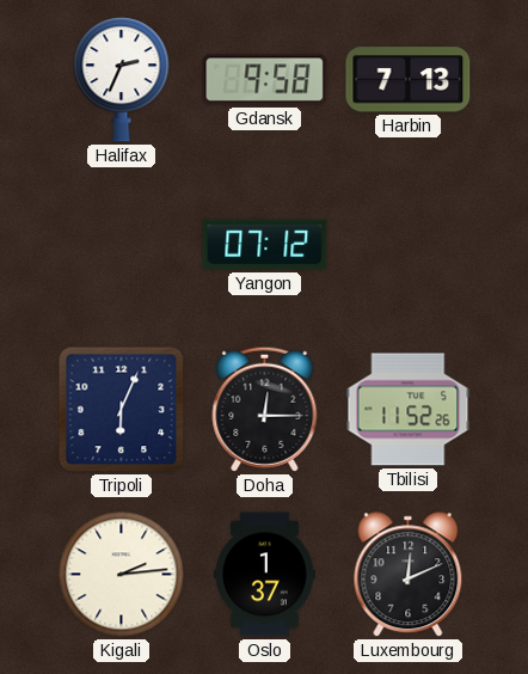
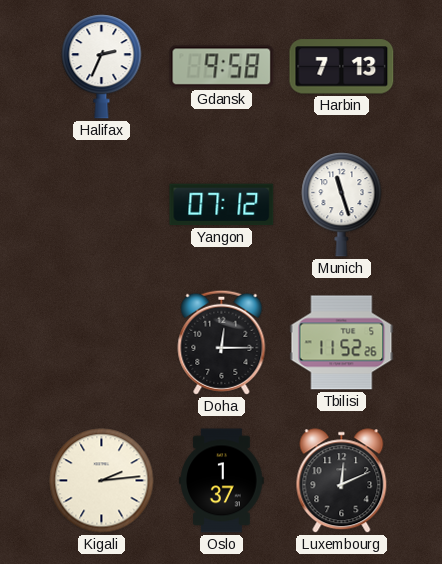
Munich: none -> 11:27
Tripoli: 6:04 -> none
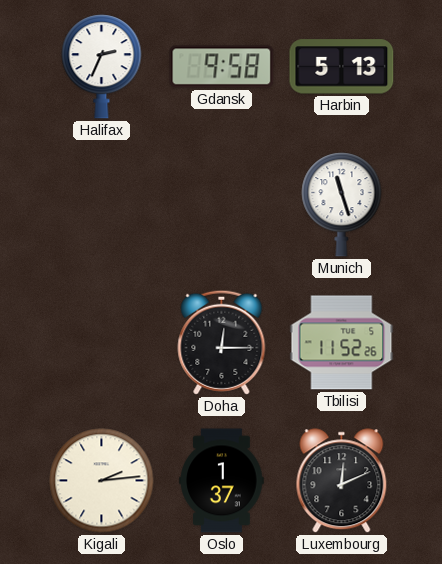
Harbin: 7:13 -> 5:13
Yangon: 07:12 -> none
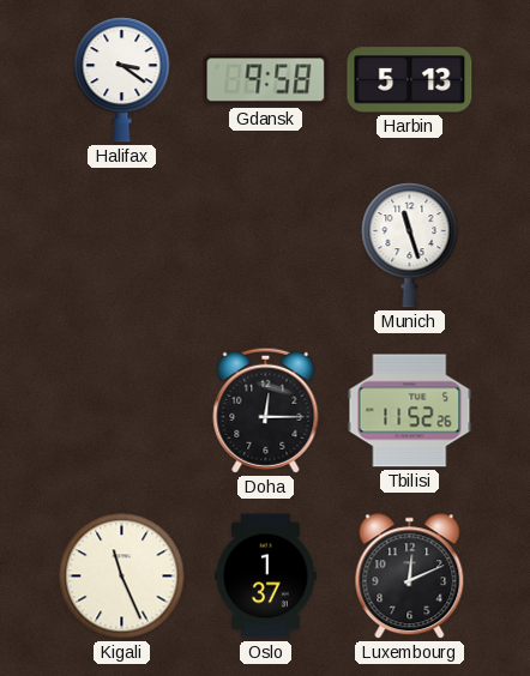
Halifax: 2:34 -> 3:21
Kigali: 2:14 -> 11:26
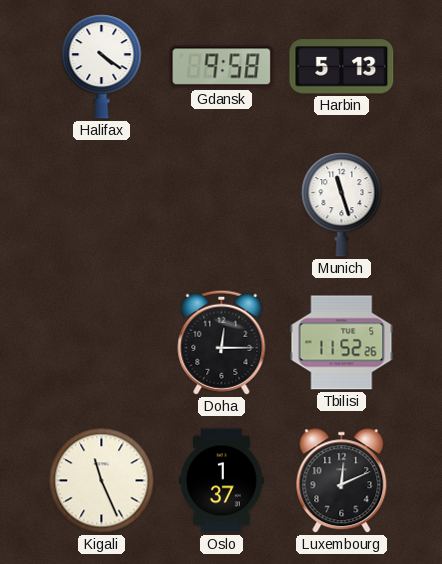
Halifax: 3:21 -> 4:21
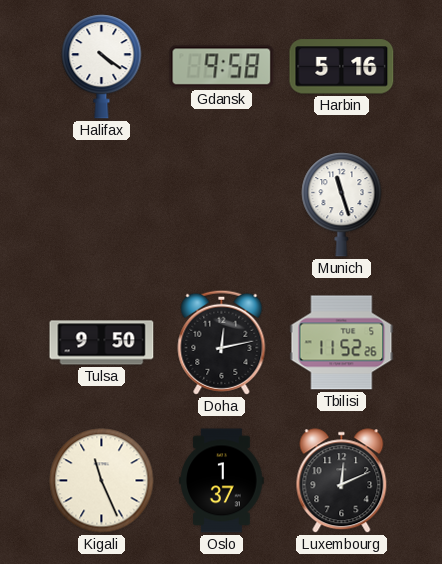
Harbin: 5:13 -> 5:16
Tulsa: none -> 9:50
Doha: 12:15 -> 12:13
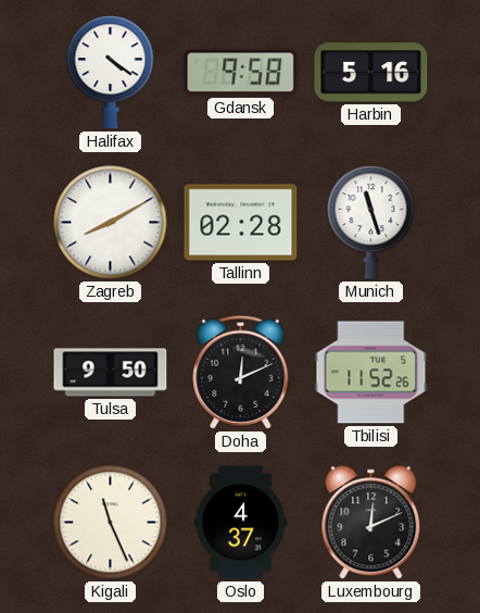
Zagreb: none -> 8:10
Tallinn: none -> 02:28
Doha: 12:13 -> 12:11
Oslo: 1:37 -> 4:37
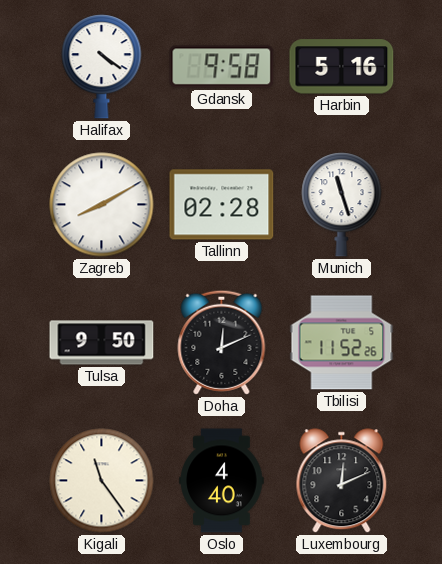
Kigali: 11:26 -> 11:24
Oslo: 4:37 -> 4:40
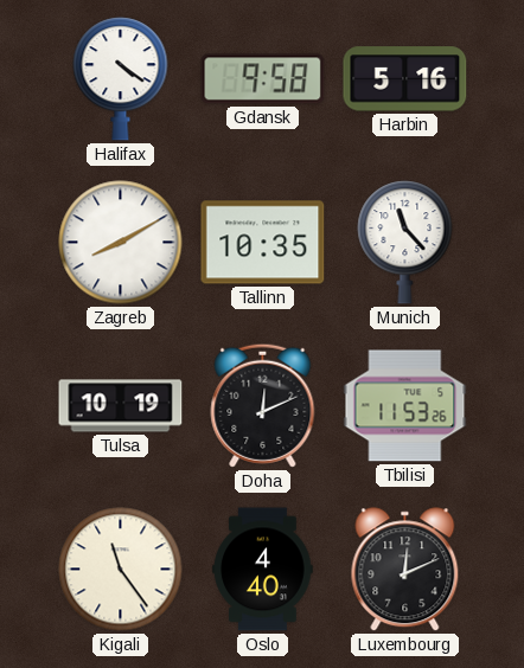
Tallinn: 02:28 -> 10:35
Munich: 11:27 -> 11:23
Tulsa: 9:50 -> 10:19
Tbilisi: 11:52 -> 11:53
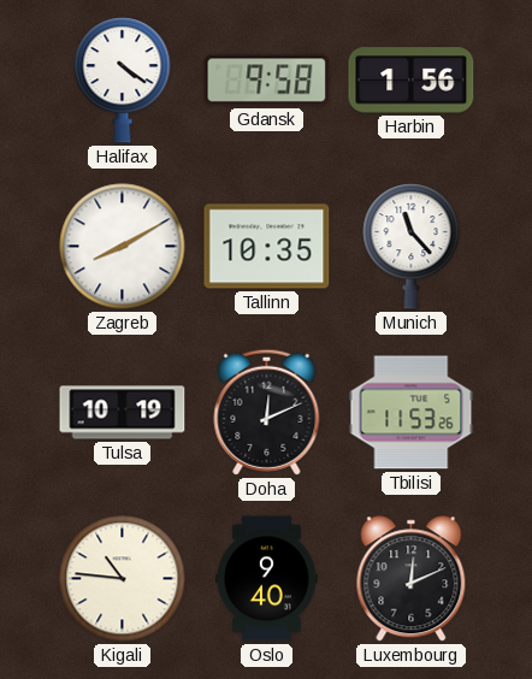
Harbin: 5:16 -> 1:56
Kigali: 11:24 -> 10:46
Oslo: 4:40 -> 9:40
